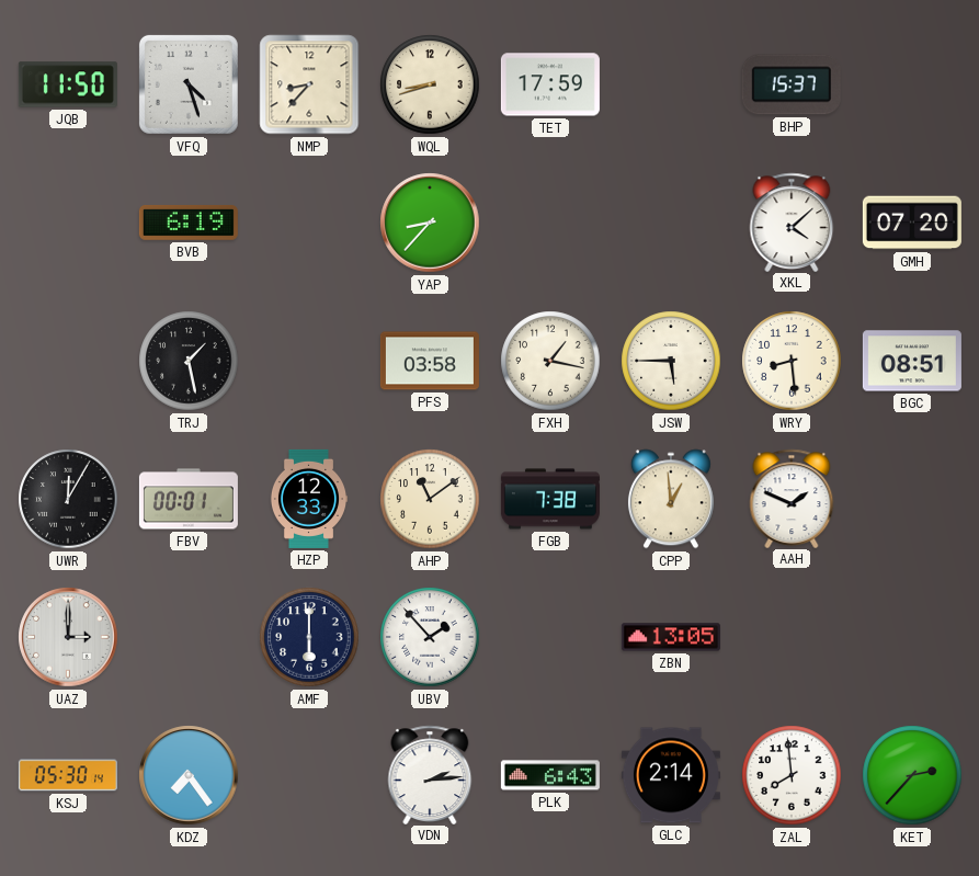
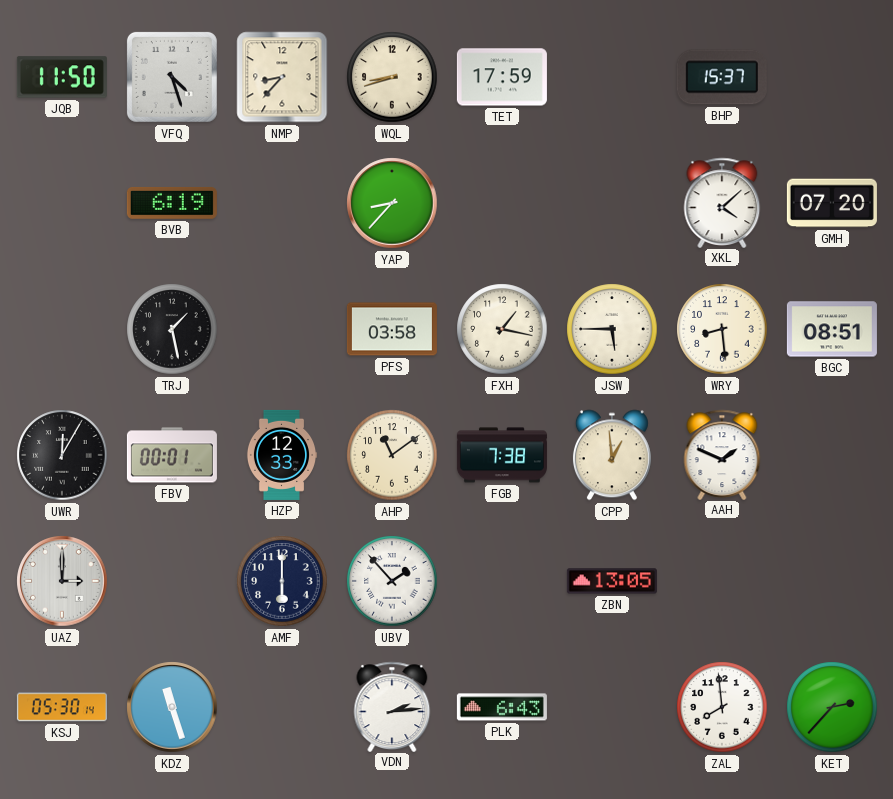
KDZ: 7:24 -> 11:27
GLC: 2:14 -> none
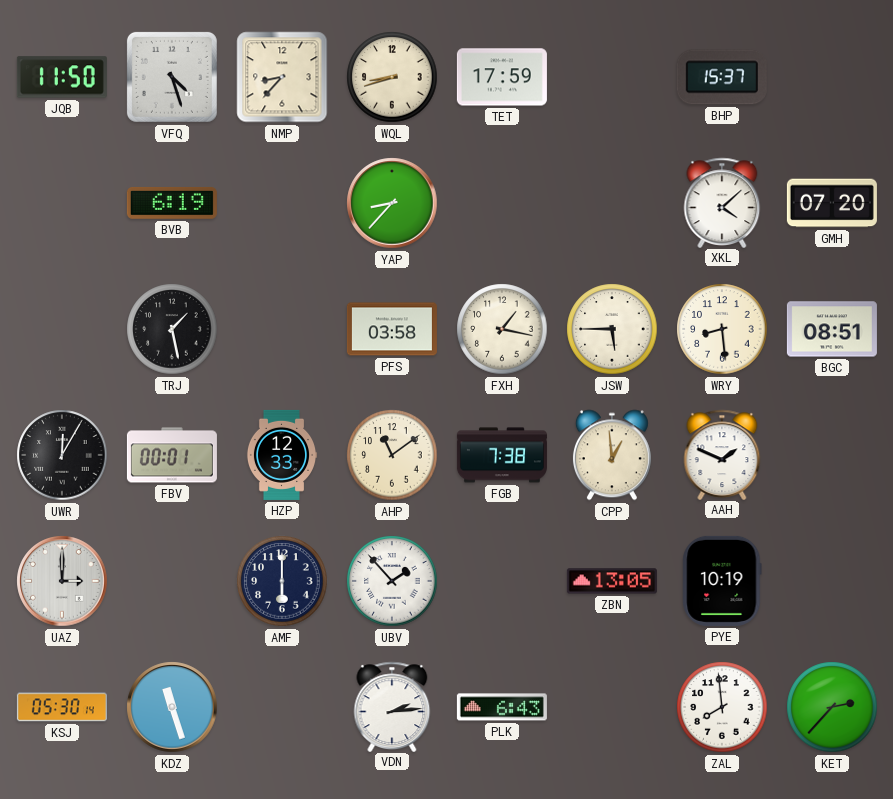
PYE: none -> 10:19
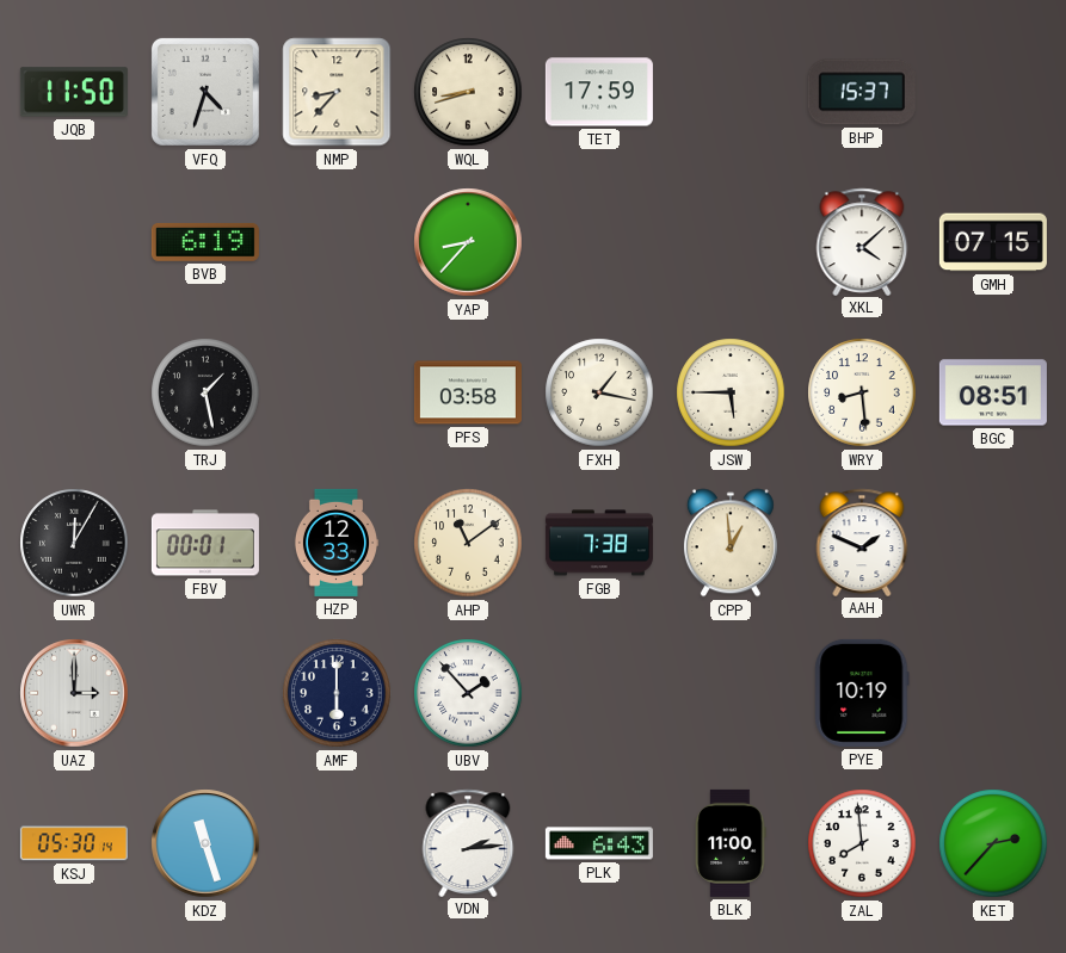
VFQ: 4:27 -> 4:33
GMH: 07:20 -> 07:15
ZBN: 13:05 -> none
BLK: none -> 11:00
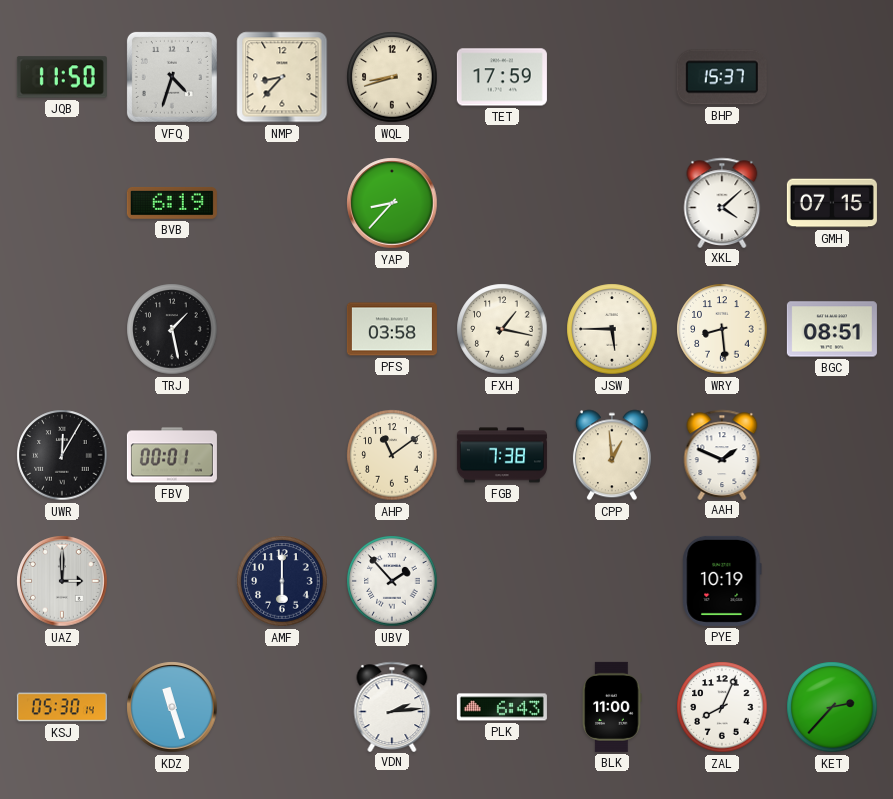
HZP: 12:33 -> none
ZAL: 7:59 -> 8:04
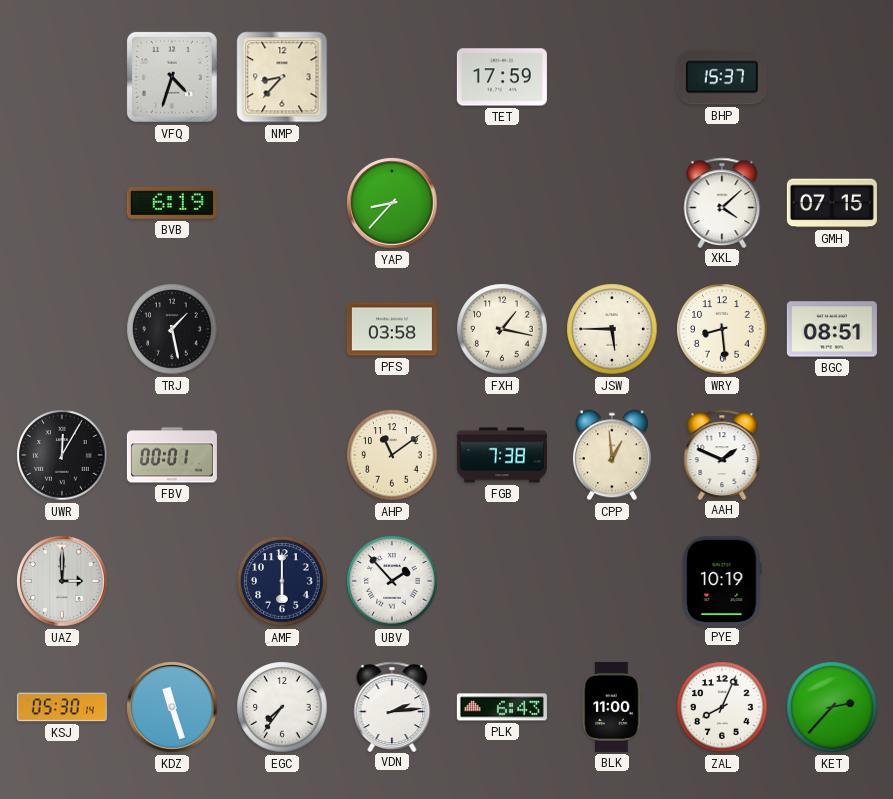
JQB: 11:50 -> none
WQL: 8:42 -> none
EGC: none -> 7:36
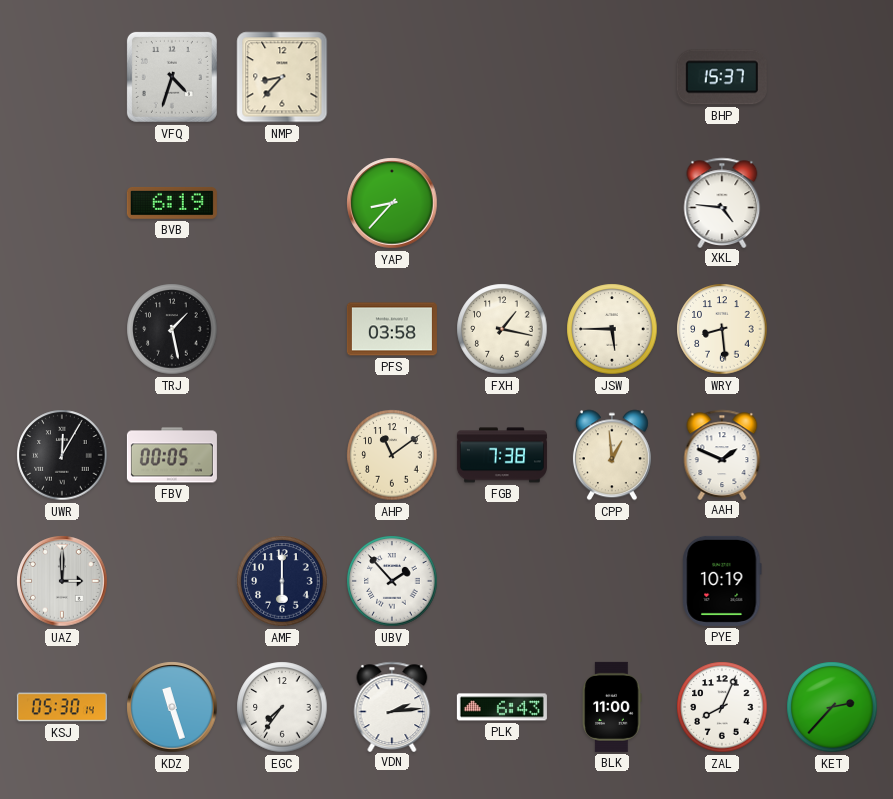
TET: 17:59 -> none
XKL: 4:08 -> 4:46
GMH: 07:15 -> none
BGC: 08:51 -> none
FBV: 00:01 -> 00:05
